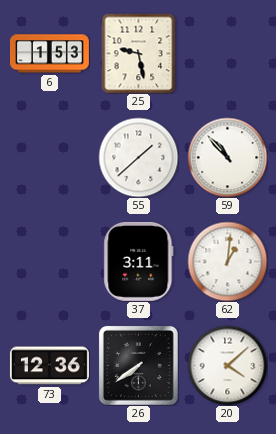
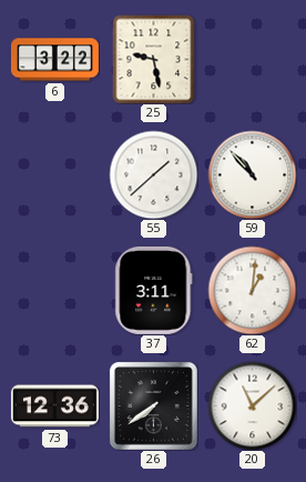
6: 1:53 -> 3:22
20: 4:08 -> 11:08
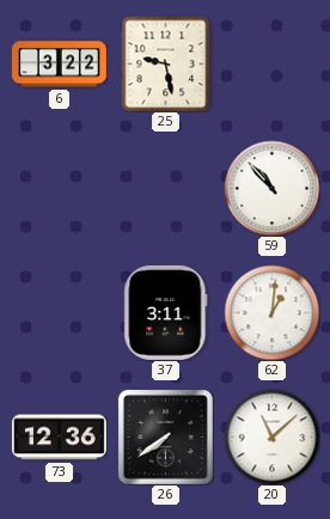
55: 1:38 -> none
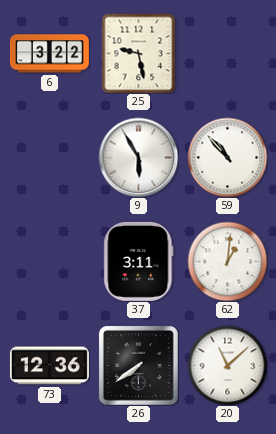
9: none -> 5:55
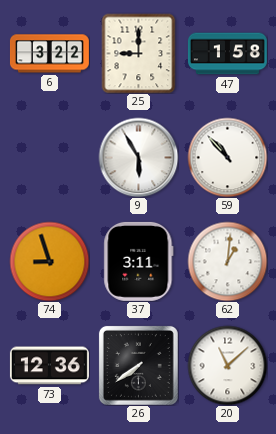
25: 9:28 -> 9:00
47: none -> 1:58
74: none -> 8:57
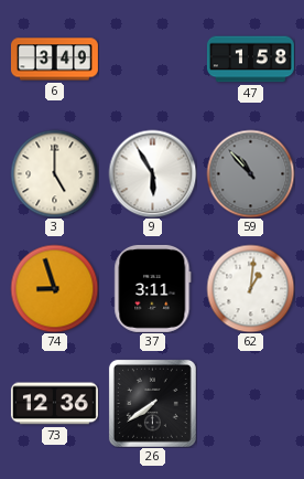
6: 3:22 -> 3:49
25: 9:00 -> none
3: none -> 5:00
59 dial: white -> grey
20: 11:08 -> none
